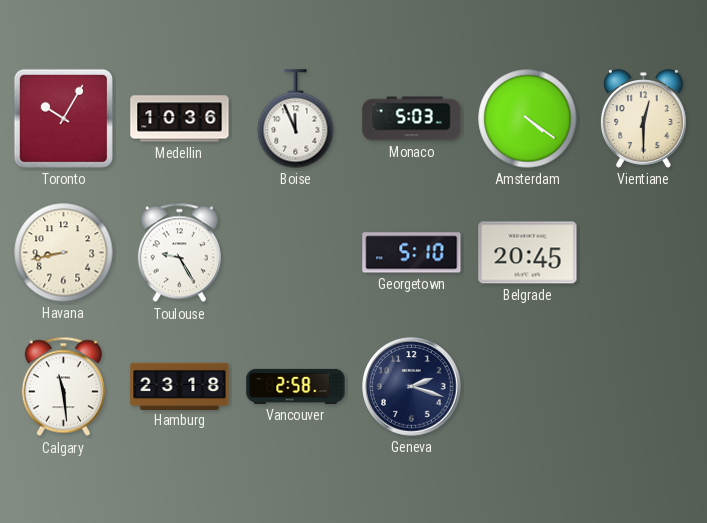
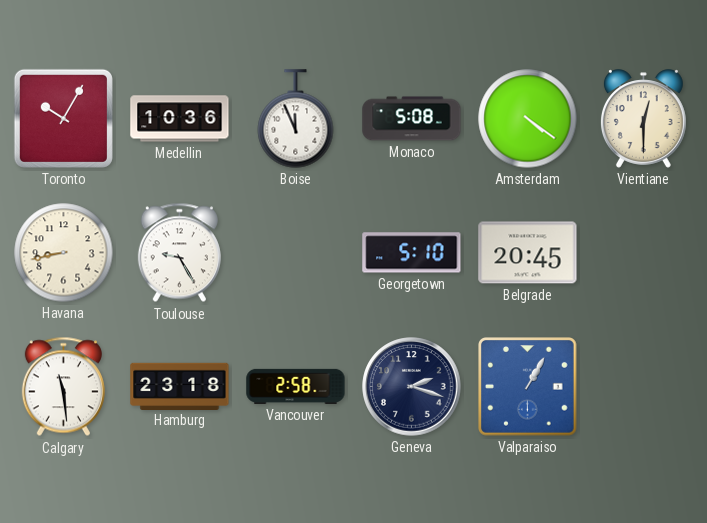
Monaco: 5:03 -> 5:08
Valparaiso: none -> 1:05
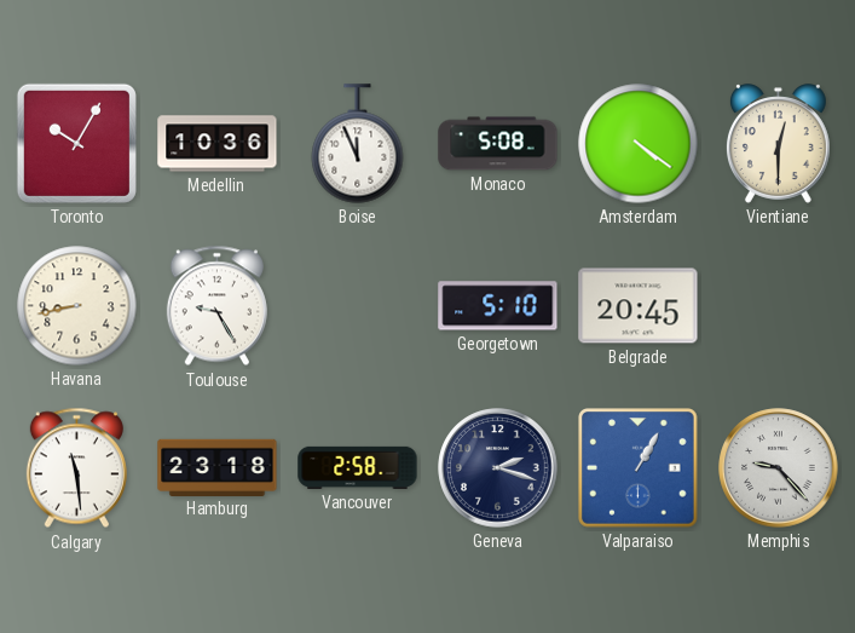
Memphis: none -> 9:23
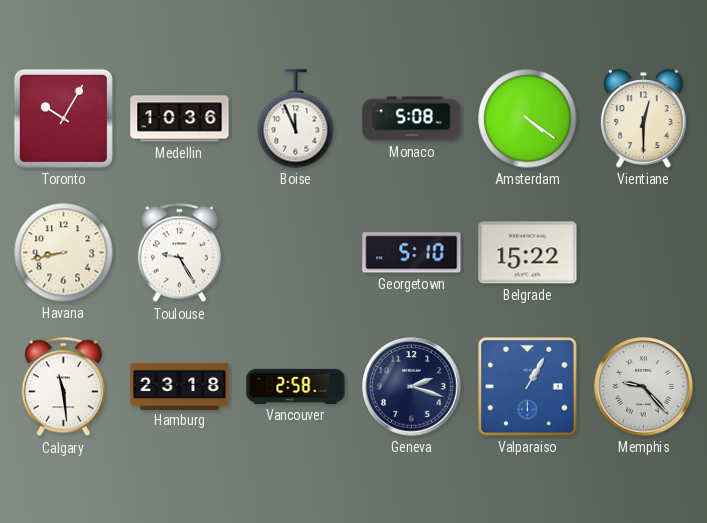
Belgrade: 20:45 -> 15:22
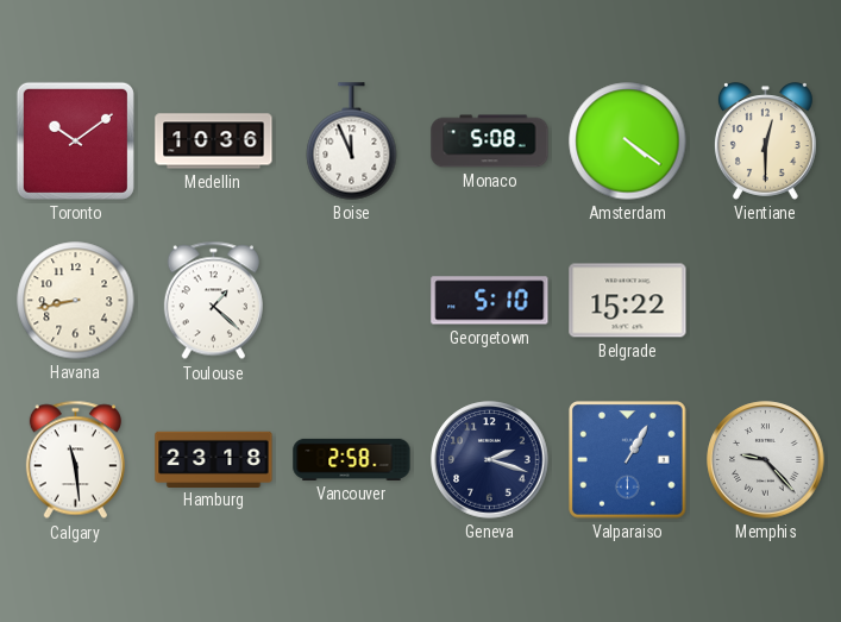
Toronto: 10:05 -> 10:09
Toulouse: 9:25 -> 1:22
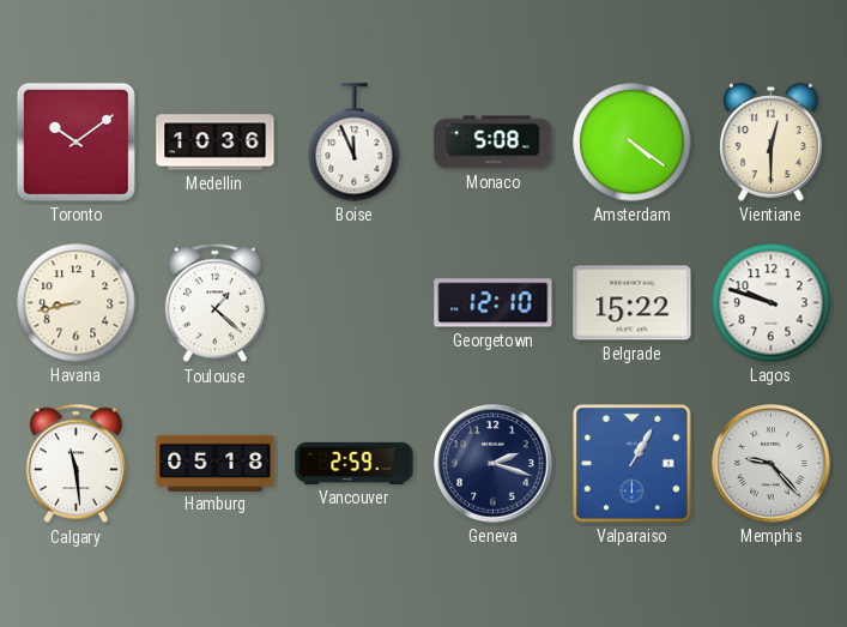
Georgetown: 5:10 -> 12:10
Lagos: none -> 9:48
Hamburg: 23:18 -> 05:18
Vancouver: 2:58 -> 2:59
